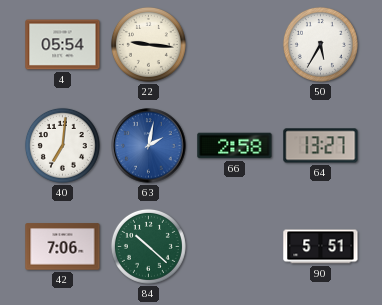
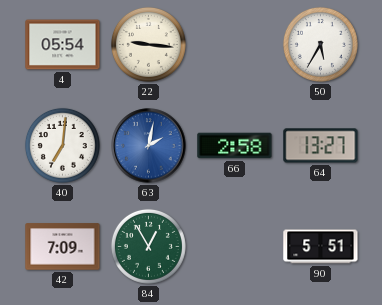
42: 7:06 -> 7:09
84: 10:22 -> 12:55
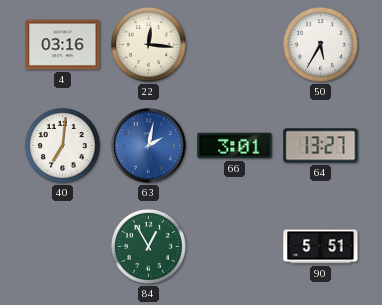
4: 05:54 -> 03:16
22: 9:16 -> 12:16
66: 2:58 -> 3:01
42: 7:09 -> none
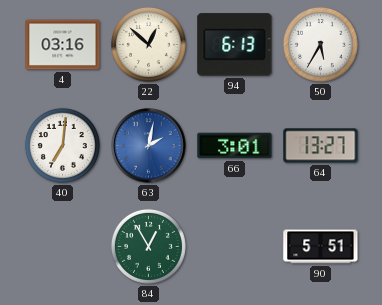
22: 12:16 -> 12:52
94: none -> 6:13
